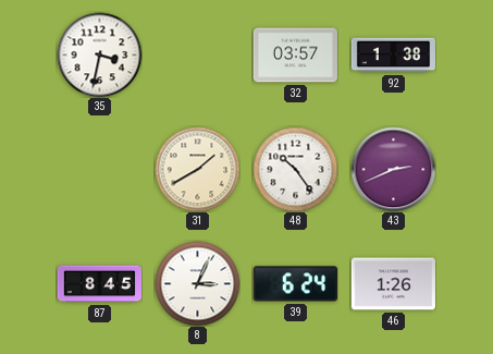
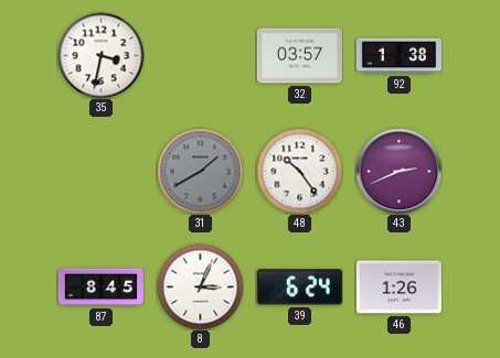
31 dial: cream -> grey
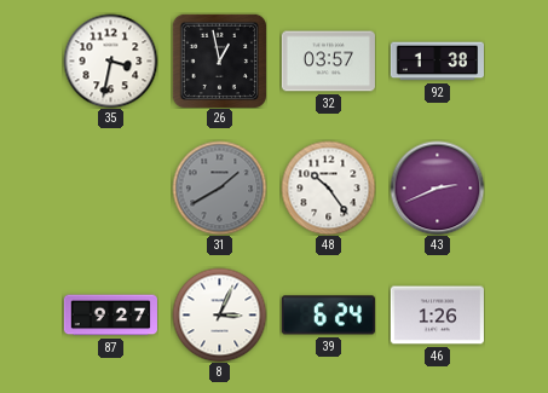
26: none -> 12:58
87: 8:45 -> 9:27
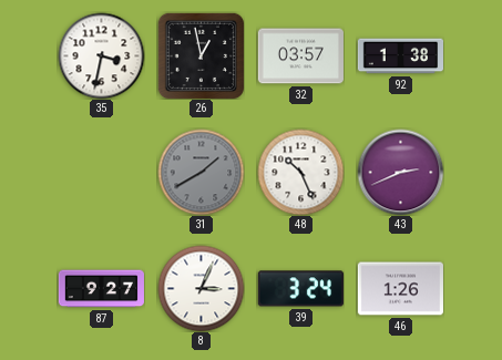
48: 10:24 -> 10:26
39: 6:24 -> 3:24
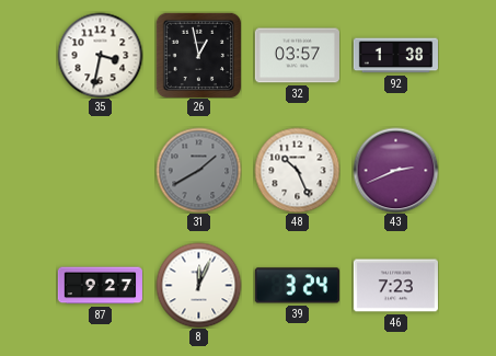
8: 3:04 -> 12:04
46: 1:26 -> 7:23
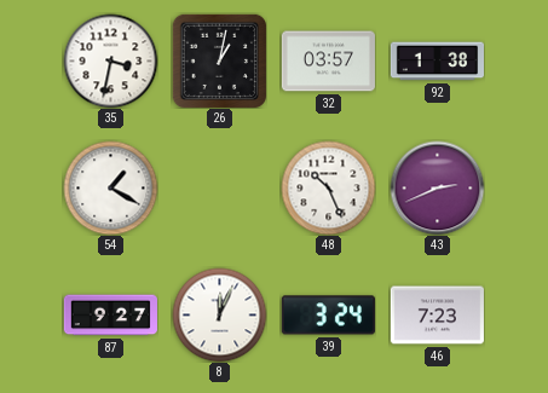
26: 12:58 -> 1:02
54: none -> 1:20
31: 1:40 -> none
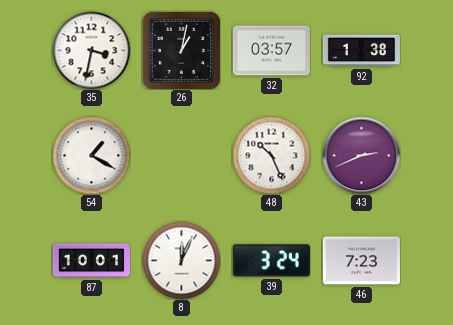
87: 9:27 -> 10:01
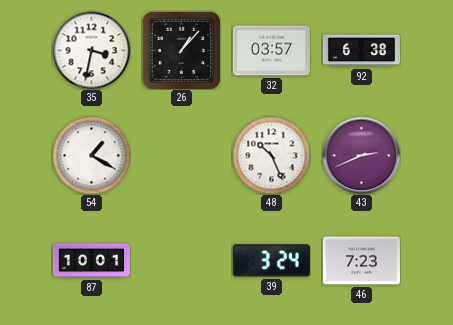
26: 1:02 -> 1:07
92: 1:38 -> 6:38
8: 12:04 -> none
